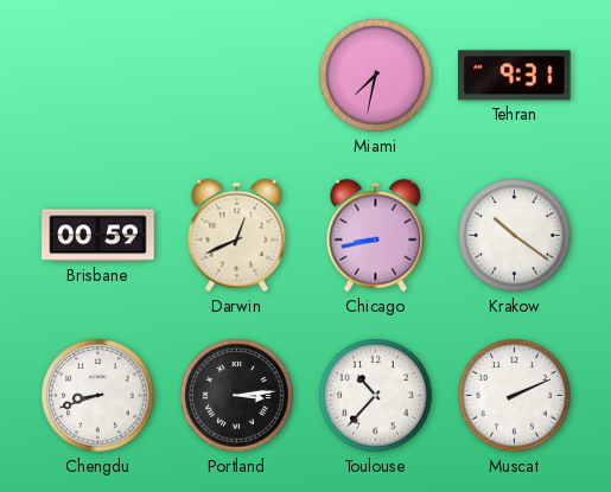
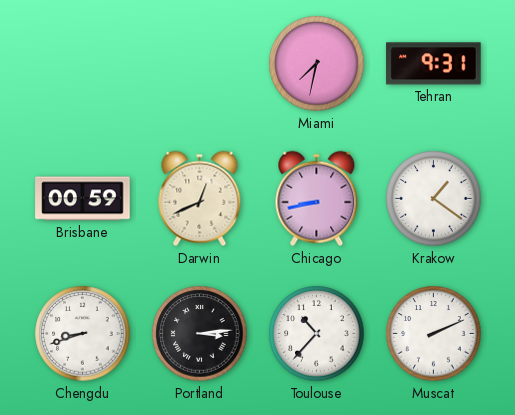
Krakow: 10:21 -> 1:21
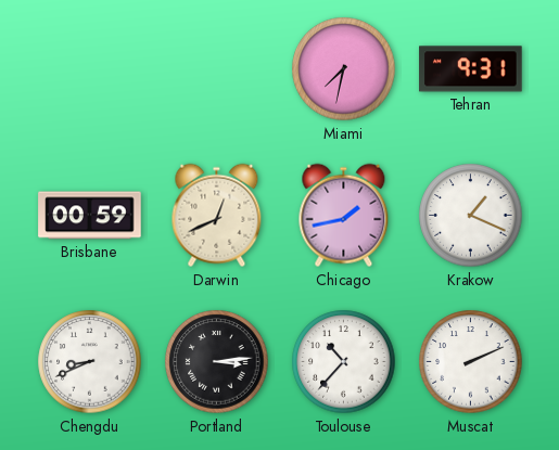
Chicago: 8:43 -> 1:43
Krakow: 1:21 -> 1:19
Chengdu: 8:42 -> 8:41
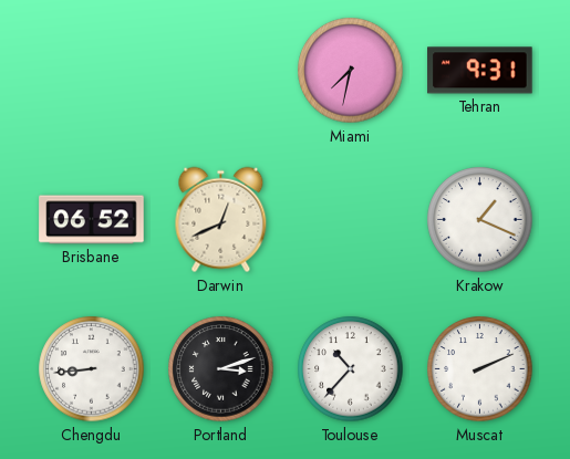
Brisbane: 00:59 -> 06:52
Chicago: 1:43 -> none
Chengdu: 8:41 -> 8:44
Portland: 3:14 -> 3:12
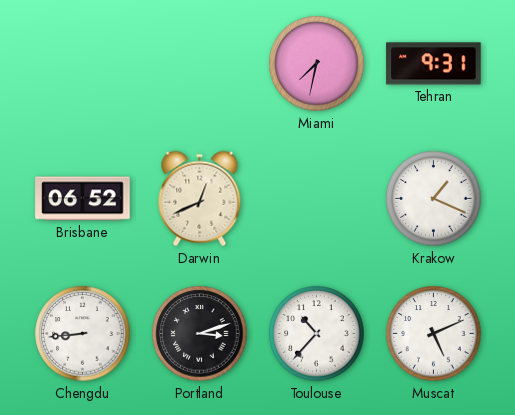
Muscat: 2:11 -> 5:11
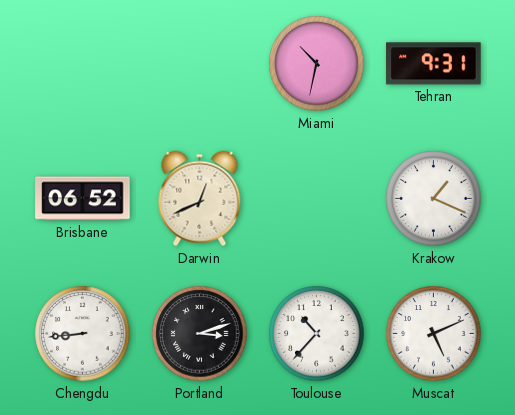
Miami: 7:32 -> 10:32
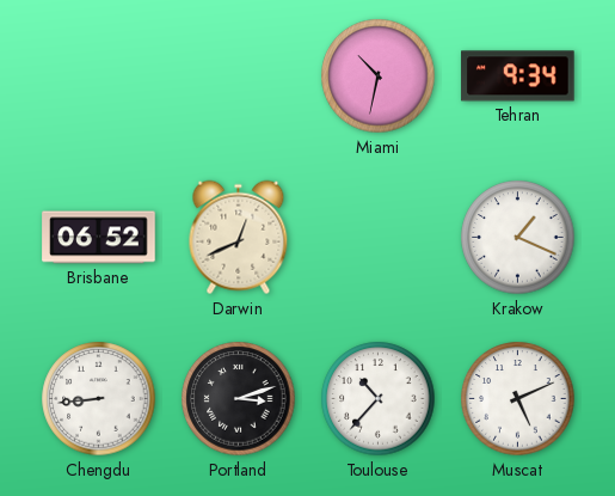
Tehran: 9:31 -> 9:34
